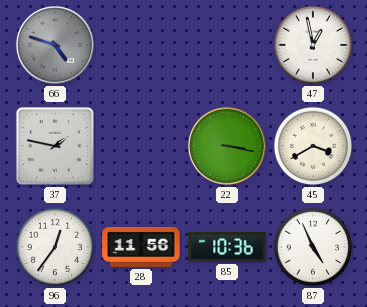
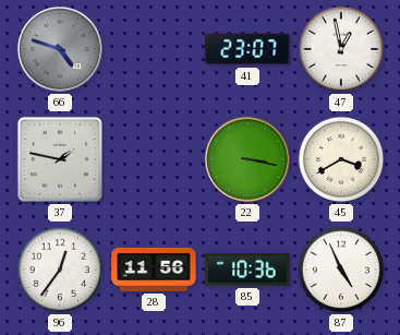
41: none -> 23:07
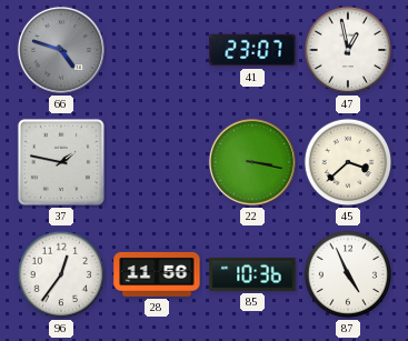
45: 3:40 -> 3:38
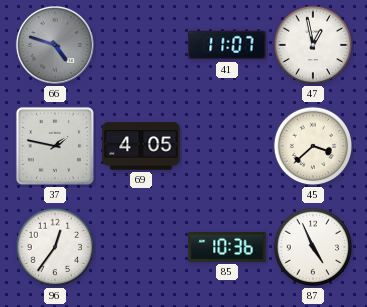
41: 23:07 -> 11:07
69: none -> 4:05
22: 3:17 -> none
28: 11:56 -> none
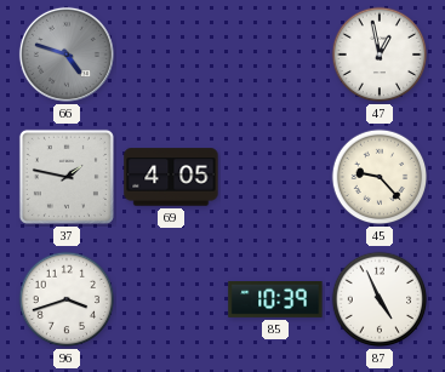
41: 11:07 -> none
45: 3:38 -> 9:23
96: 12:36 -> 3:42
85: 10:36 -> 10:39
